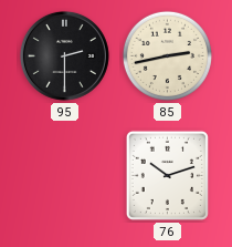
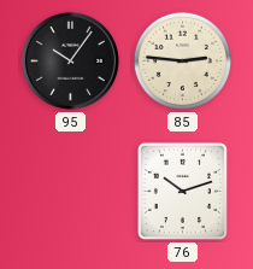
95: 2:30 -> 10:06
85: 2:43 -> 2:46
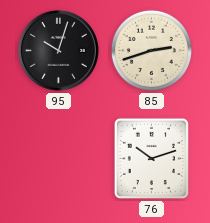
95: 10:06 -> 10:03
85: 2:46 -> 2:42
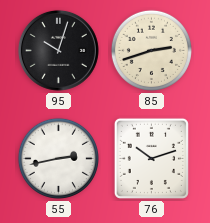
55: none -> 2:43
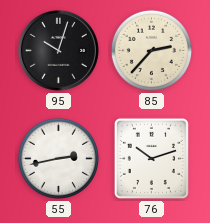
85: 2:42 -> 2:37
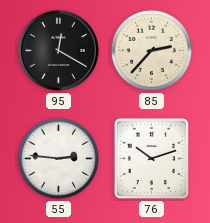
95: 10:03 -> 12:20
55: 2:43 -> 2:46
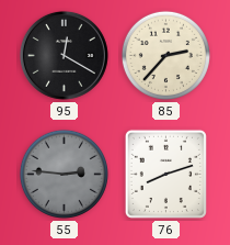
55 dial: white -> grey
76: 10:12 -> 8:12
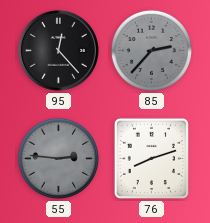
95: 12:20 -> 12:23
85 dial: cream -> grey
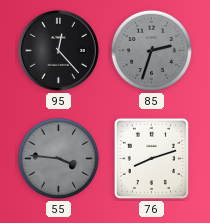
85: 2:37 -> 2:33
55: 2:46 -> 3:46
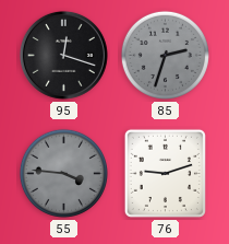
95: 12:23 -> 12:18
76: 8:12 -> 9:12
